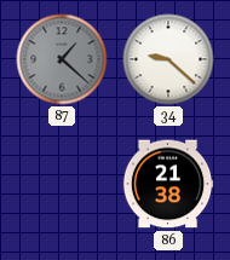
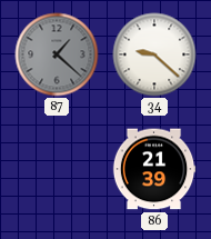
86: 21:38 -> 21:39
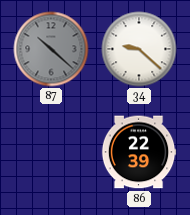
87: 1:22 -> 10:22
86: 21:39 -> 22:39
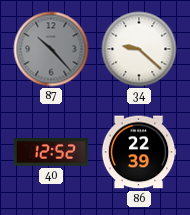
87: 10:22 -> 10:23
40: none -> 12:52
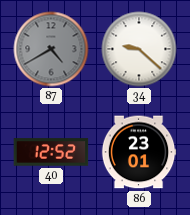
87: 10:23 -> 4:40
86: 22:39 -> 23:01
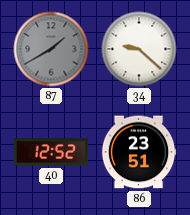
87: 4:40 -> 1:40
86: 23:01 -> 23:51
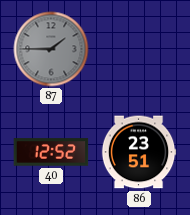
87: 1:40 -> 1:45
34: 9:22 -> none
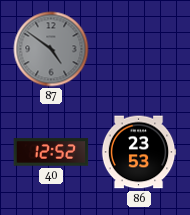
87: 1:45 -> 4:51
86: 23:51 -> 23:53
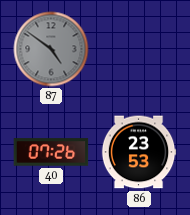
40: 12:52 -> 07:26
